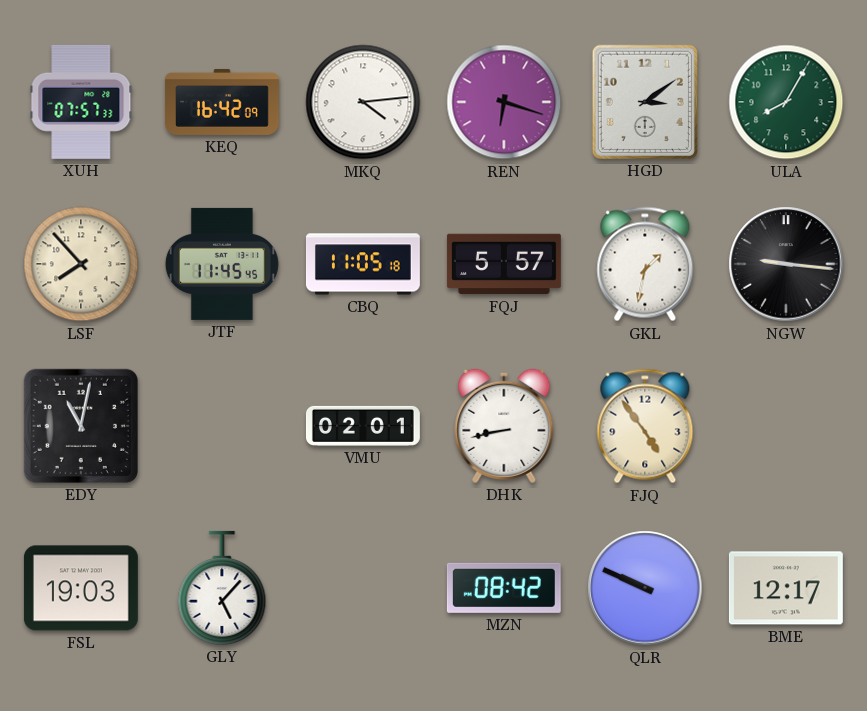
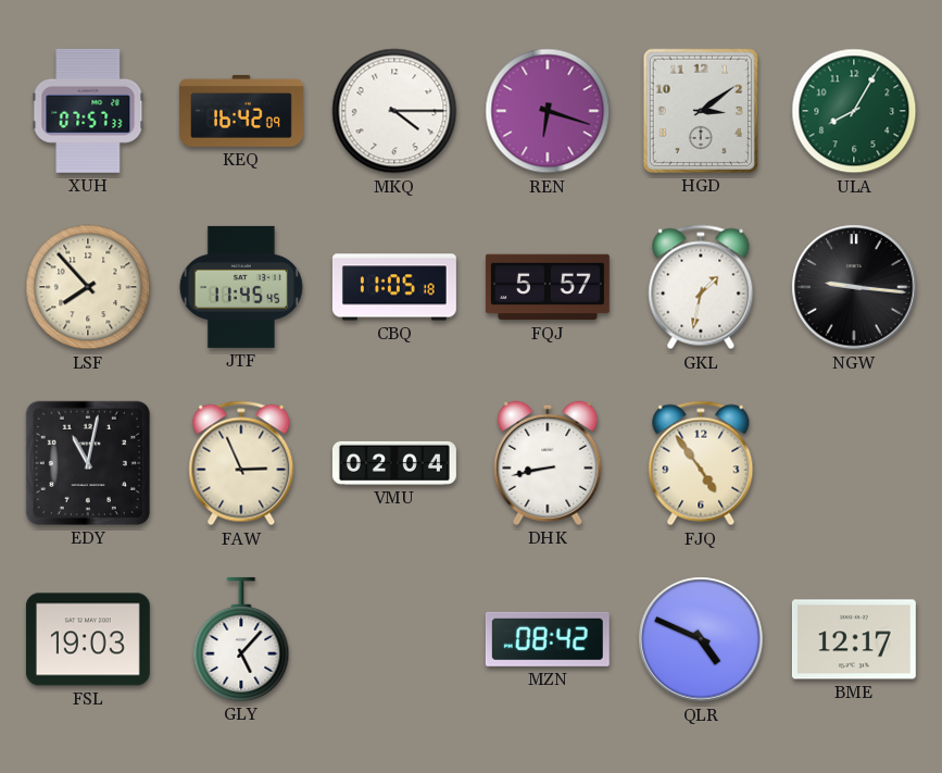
MKQ: 4:14 -> 4:15
FAW: none -> 2:56
VMU: 02:01 -> 02:04
QLR: 9:49 -> 4:49
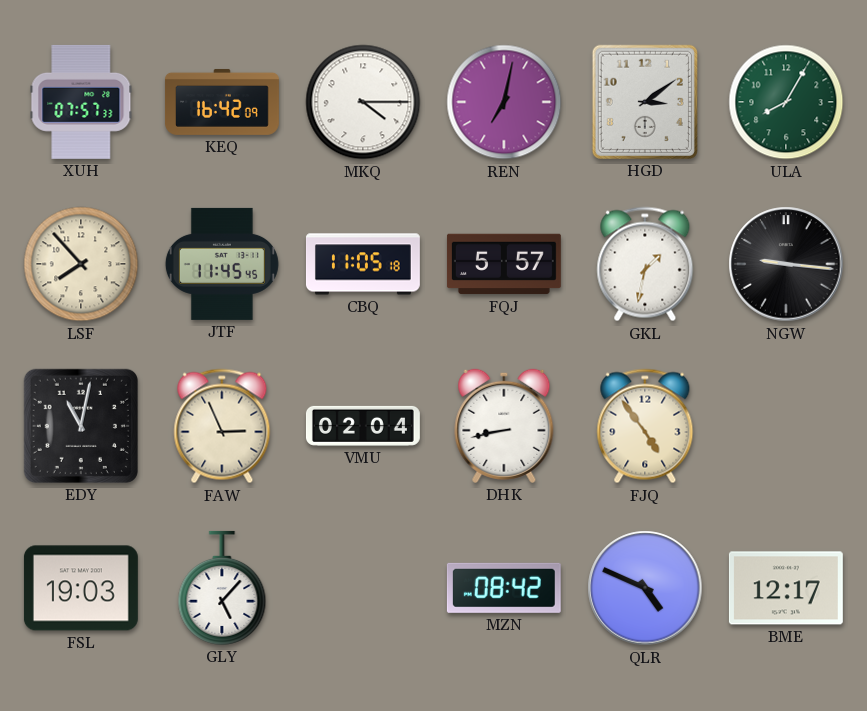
REN: 6:18 -> 7:02
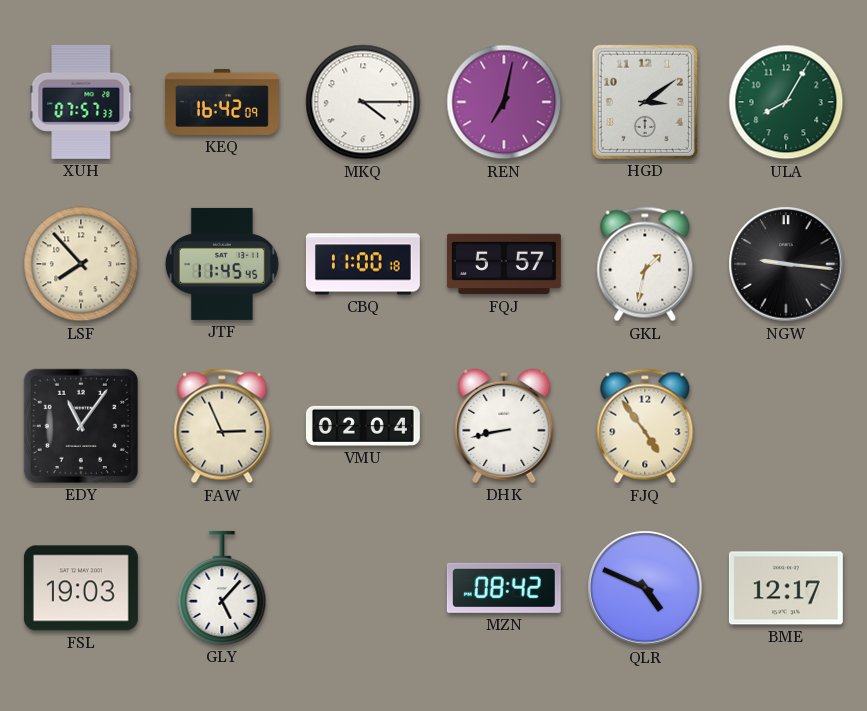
CBQ: 11:05 -> 11:00
EDY: 11:02 -> 11:06
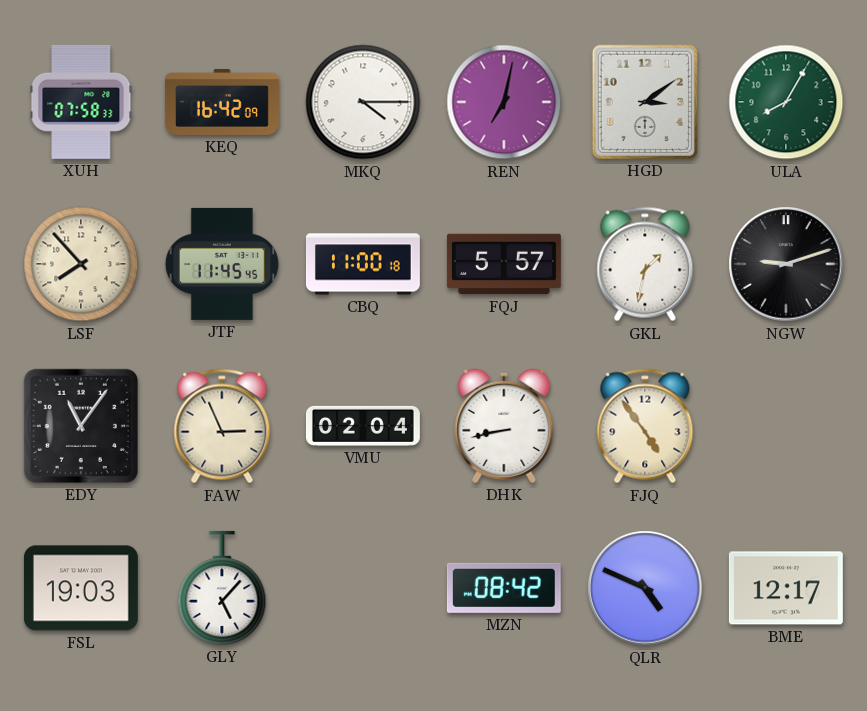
XUH: 07:57 -> 07:58
NGW: 9:16 -> 9:12
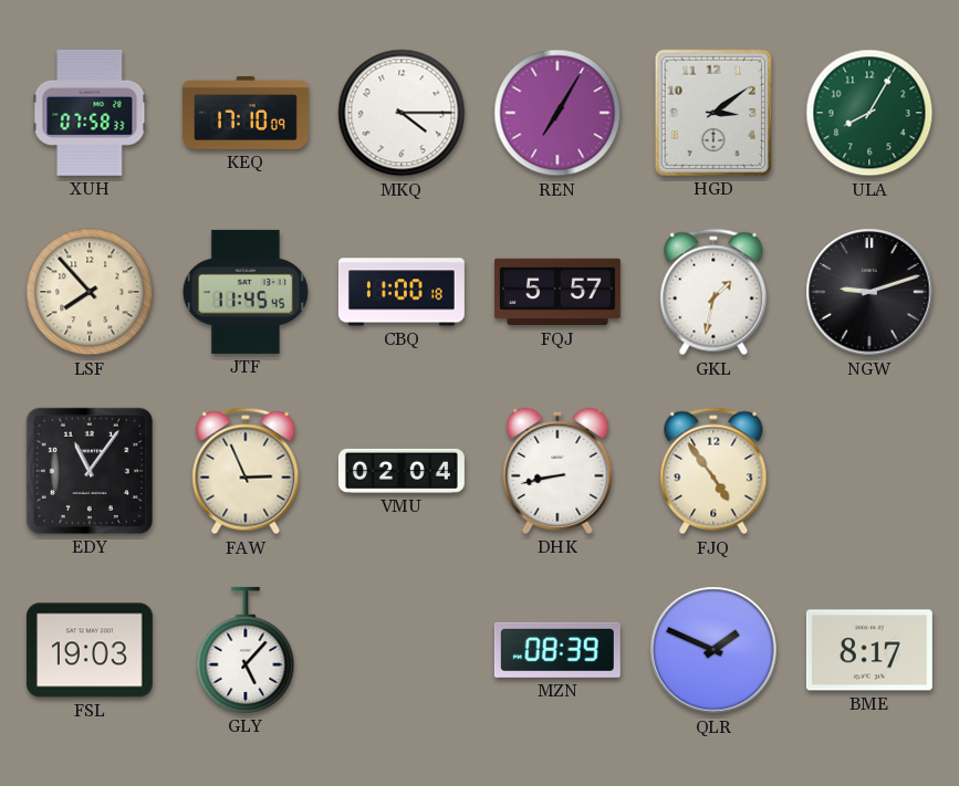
KEQ: 16:42 -> 17:10
REN: 7:02 -> 7:05
MZN: 08:42 -> 08:39
QLR: 4:49 -> 1:49
BME: 12:17 -> 8:17
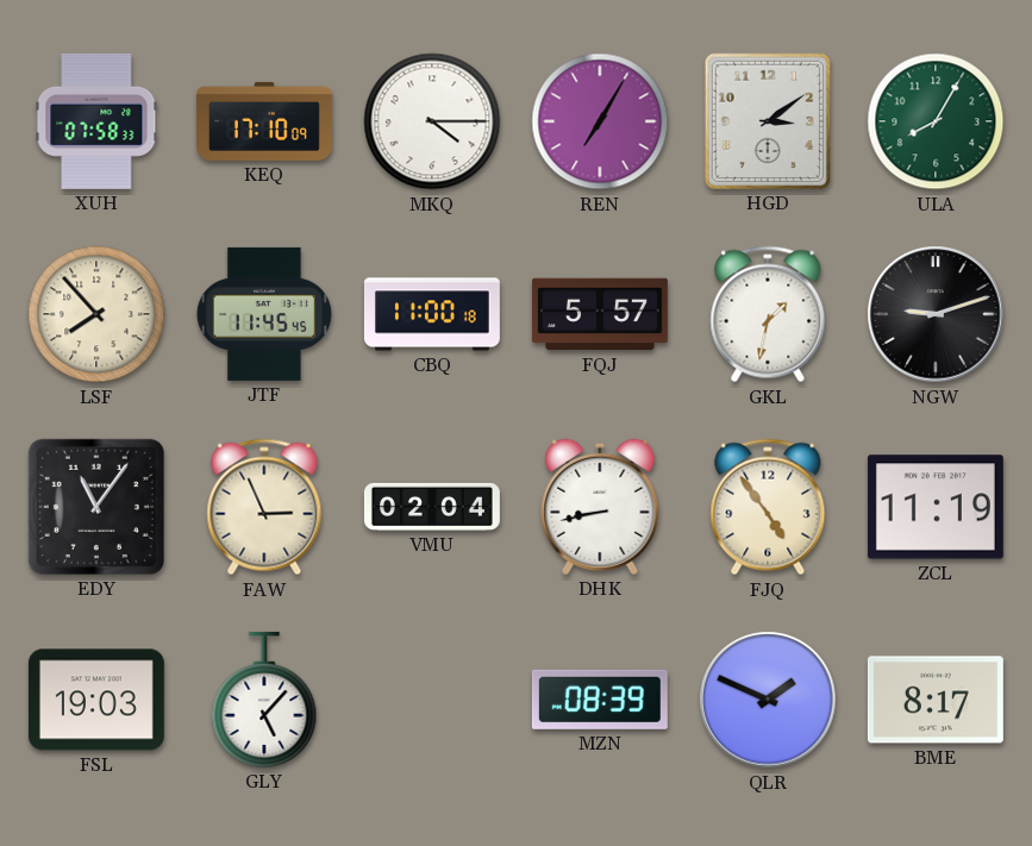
ZCL: none -> 11:19
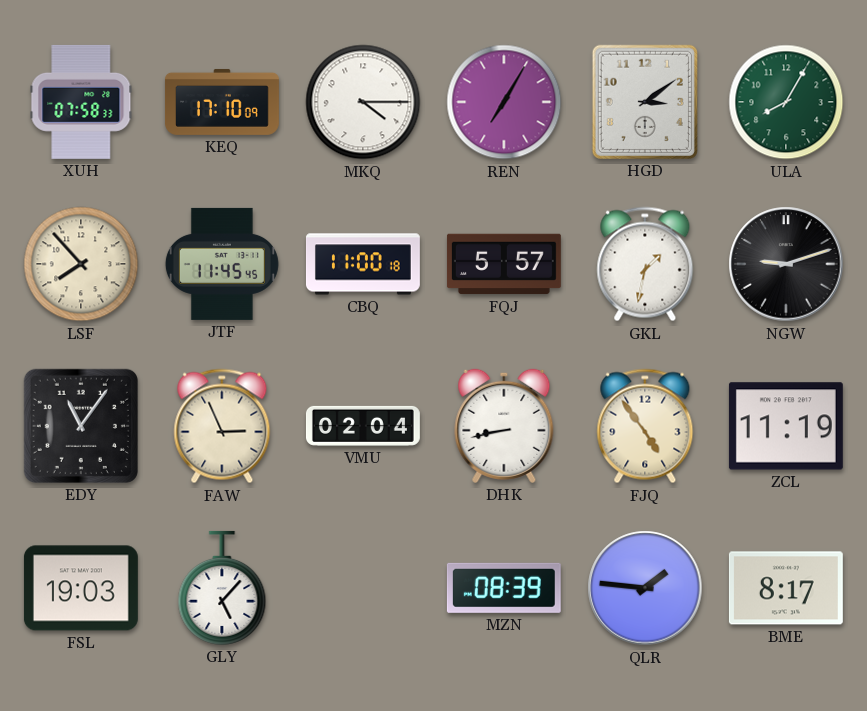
QLR: 1:49 -> 1:46
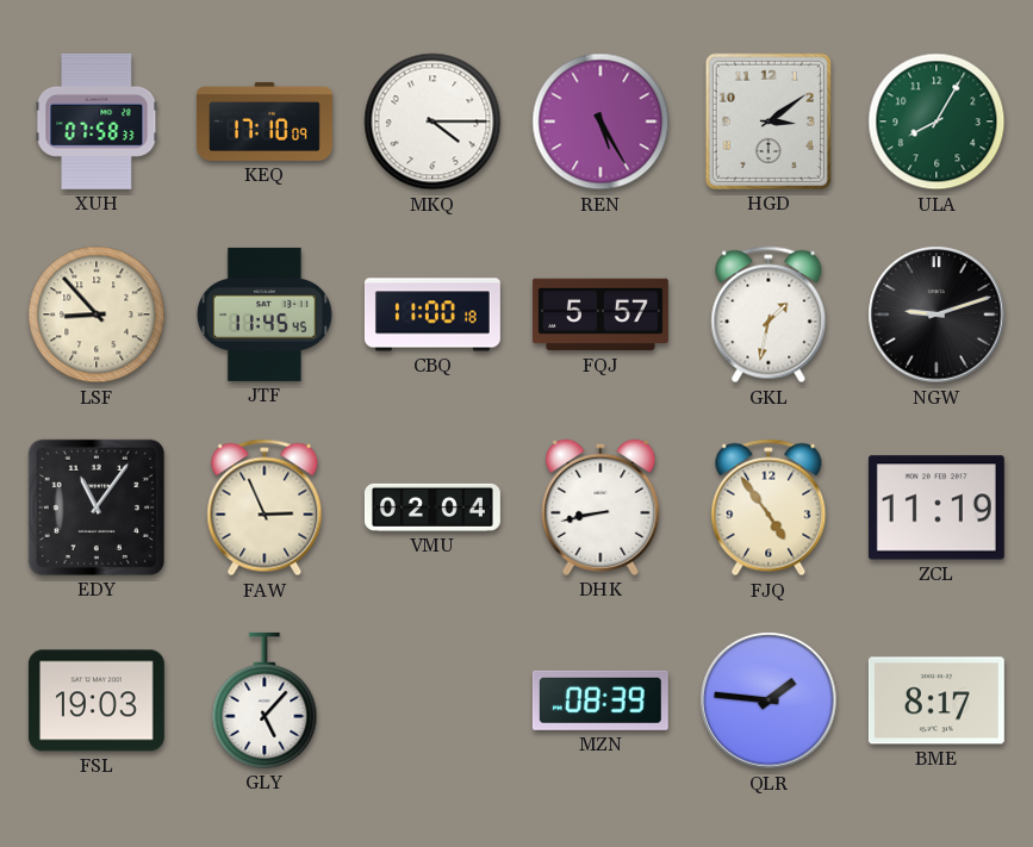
REN: 7:05 -> 5:25
LSF: 7:53 -> 8:53
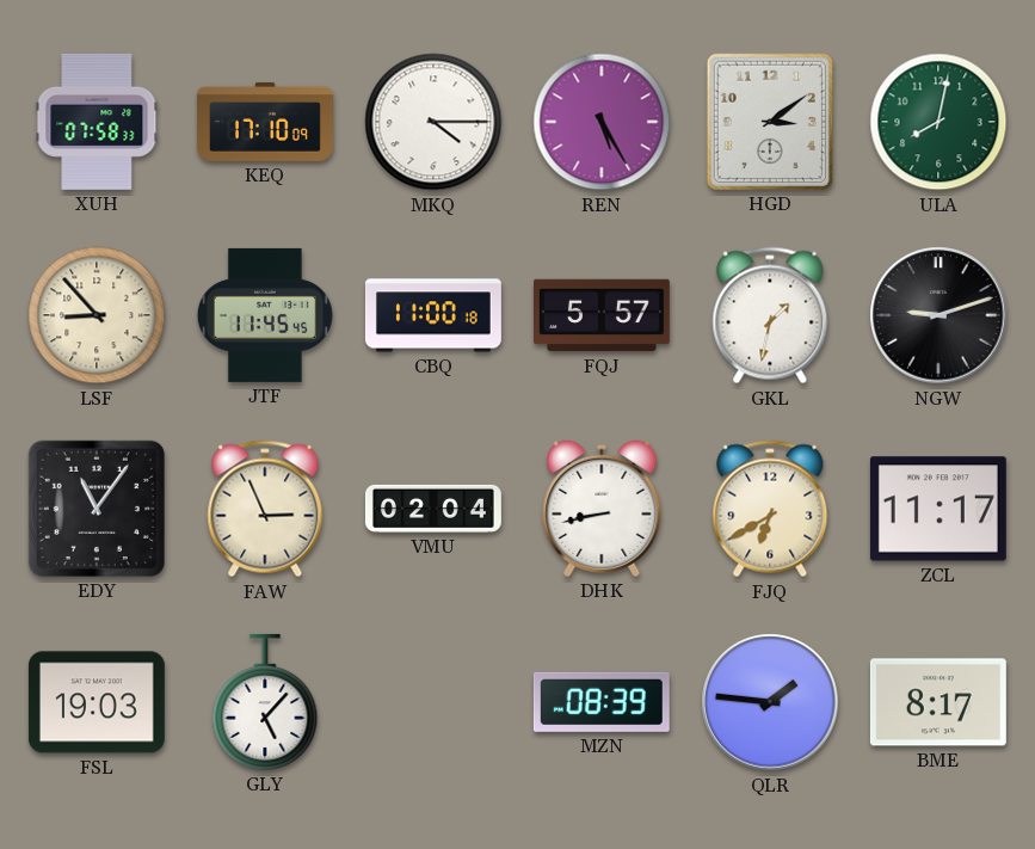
ULA: 8:05 -> 8:02
FJQ: 4:54 -> 6:40
ZCL: 11:19 -> 11:17
